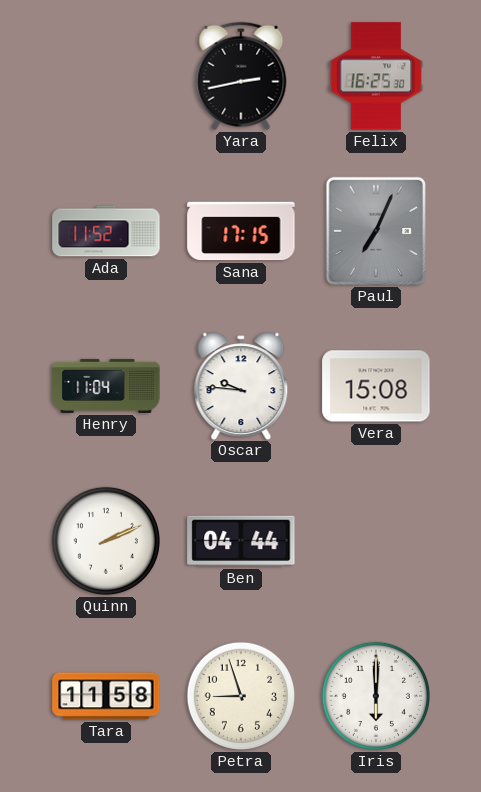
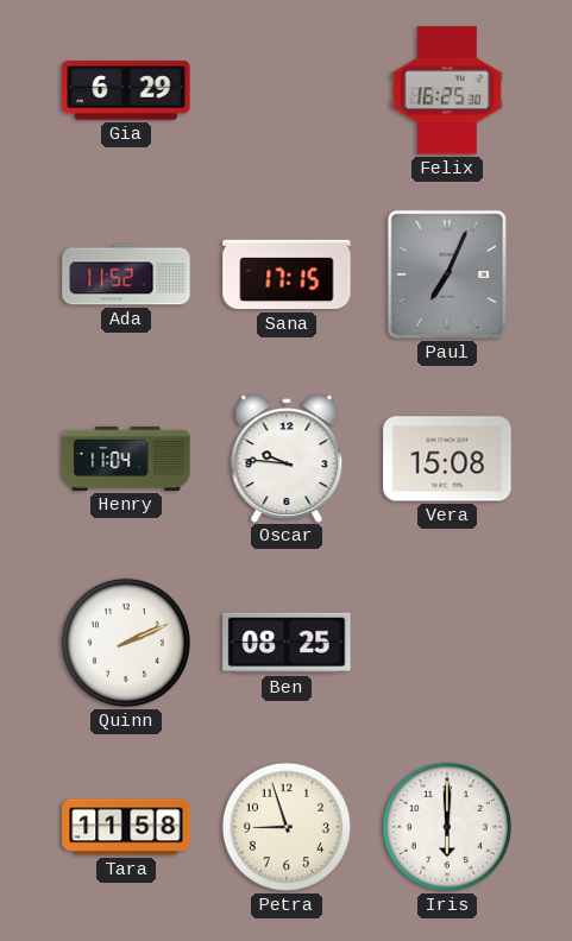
Gia: none -> 6:29
Yara: 2:43 -> none
Ben: 04:44 -> 08:25
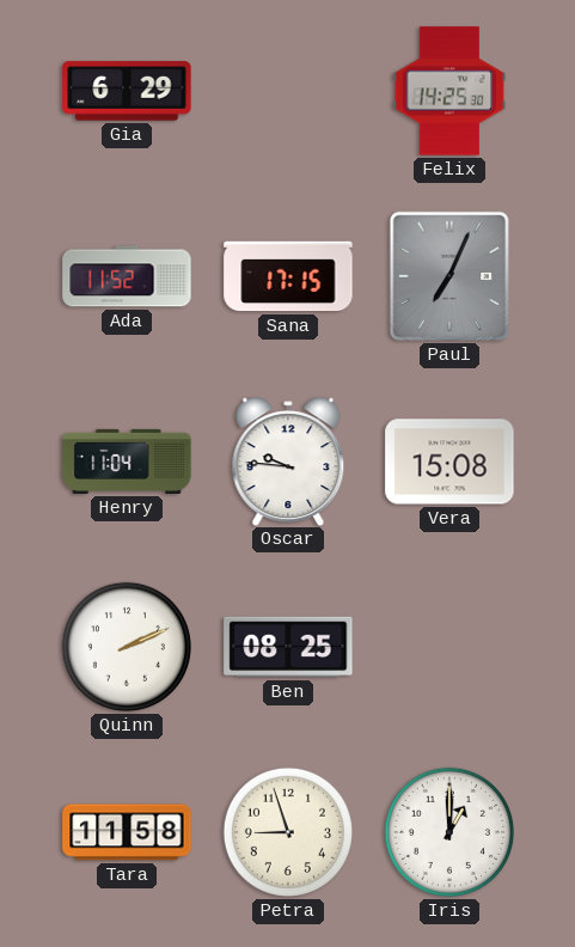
Felix: 16:25 -> 14:25
Iris: 6:00 -> 1:00
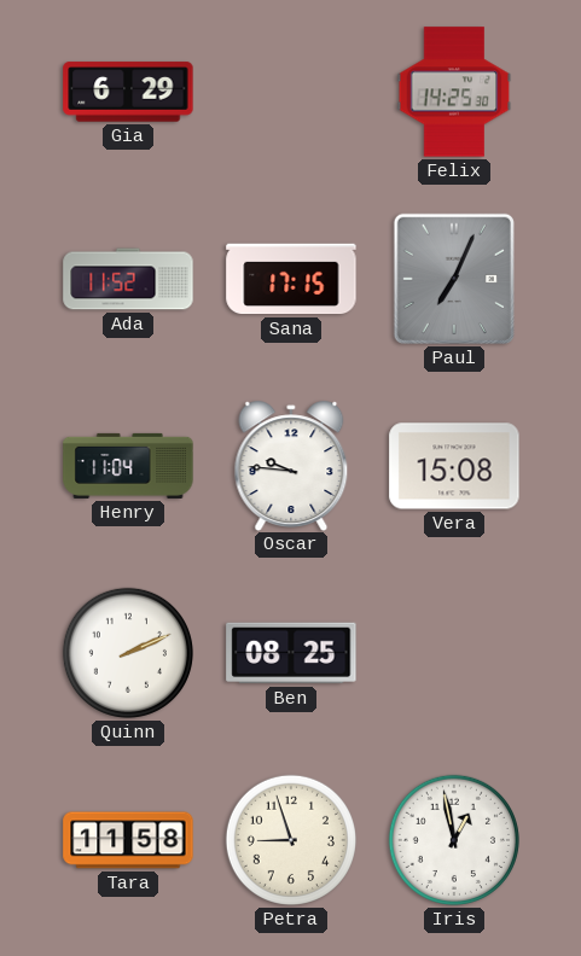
Iris: 1:00 -> 12:58
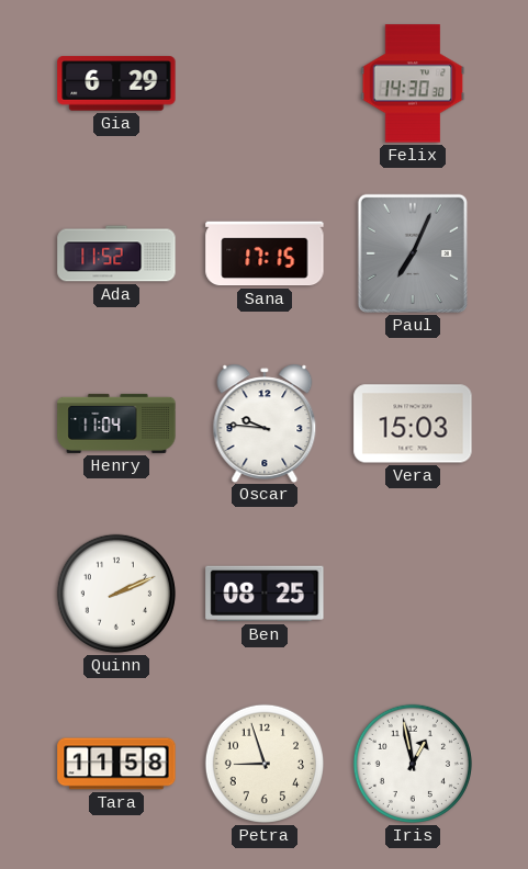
Felix: 14:25 -> 14:30
Vera: 15:08 -> 15:03
